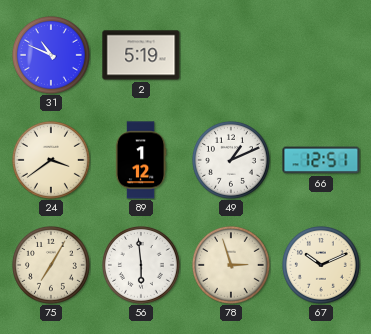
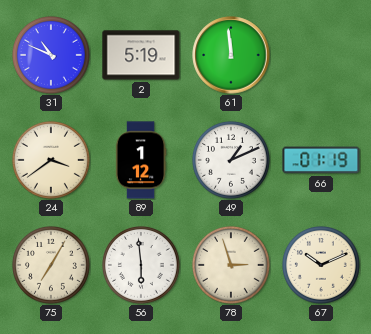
61: none -> 11:59
66: 12:51 -> 01:19
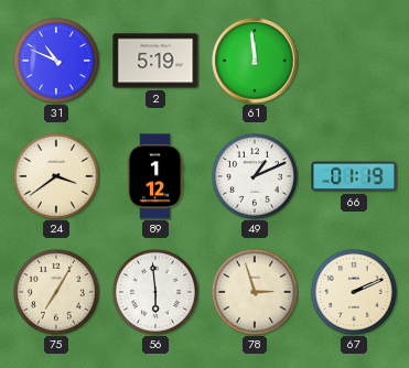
67: 10:11 -> 2:11
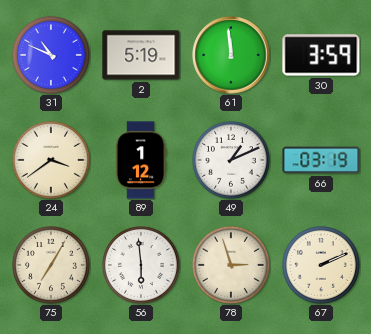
30: none -> 3:59
66: 01:19 -> 03:19
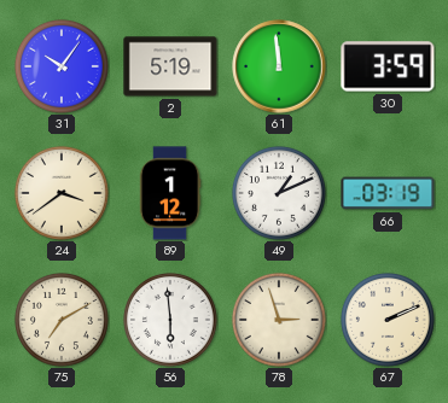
31: 10:49 -> 10:06
75: 7:05 -> 7:10
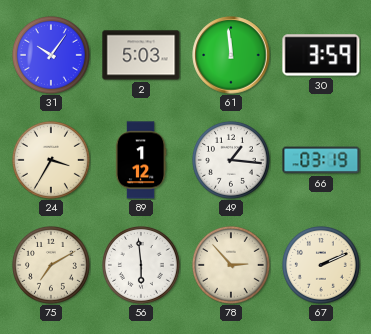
2: 5:19 -> 5:03
24: 3:39 -> 3:35
49: 1:11 -> 1:16
78: 2:57 -> 2:53
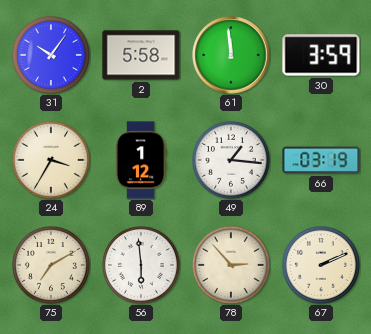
2: 5:03 -> 5:58
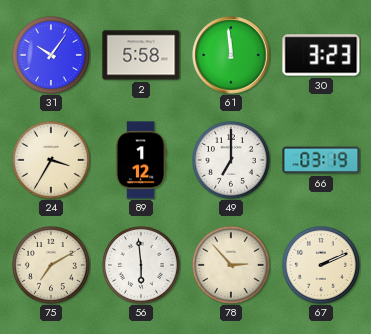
30: 3:59 -> 3:23
49: 1:16 -> 7:00
